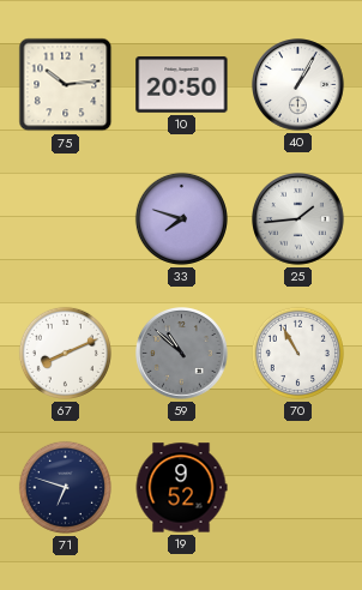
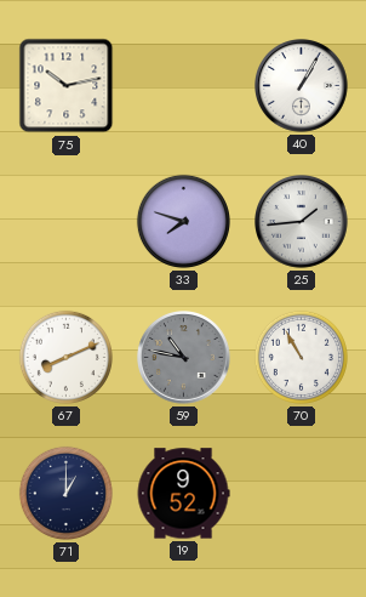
75: 10:14 -> 10:13
10: 20:50 -> none
59: 10:52 -> 10:47
71: 6:48 -> 1:00
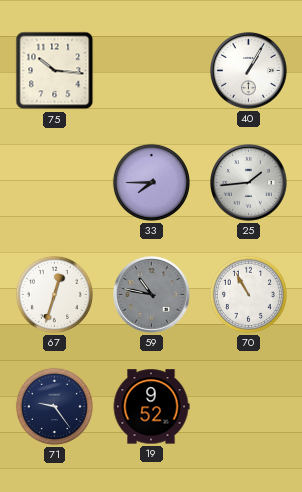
75: 10:13 -> 10:16
33: 7:48 -> 7:45
67: 8:11 -> 12:33
71: 1:00 -> 9:24
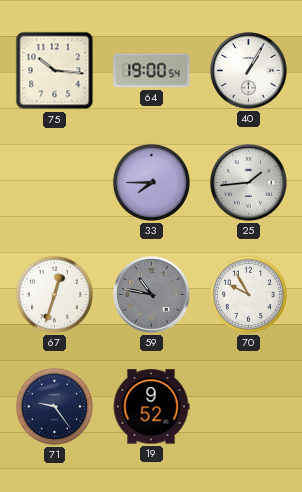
64: none -> 19:00
70: 10:55 -> 9:55
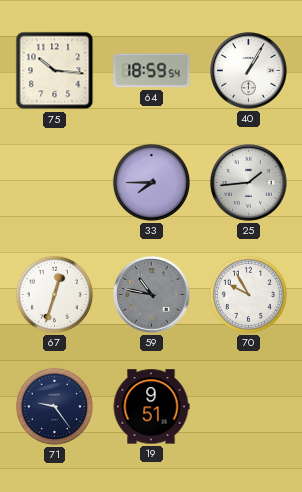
64: 19:00 -> 18:59
19: 9:52 -> 9:51
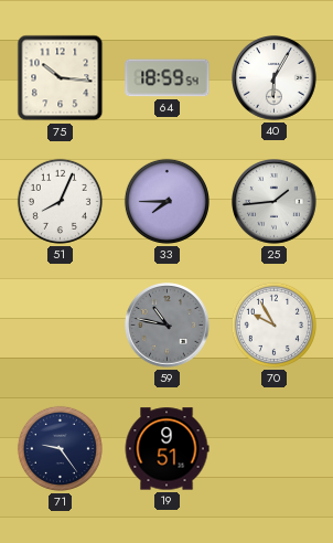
40: 1:05 -> 6:05
51: none -> 8:04
67: 12:33 -> none
